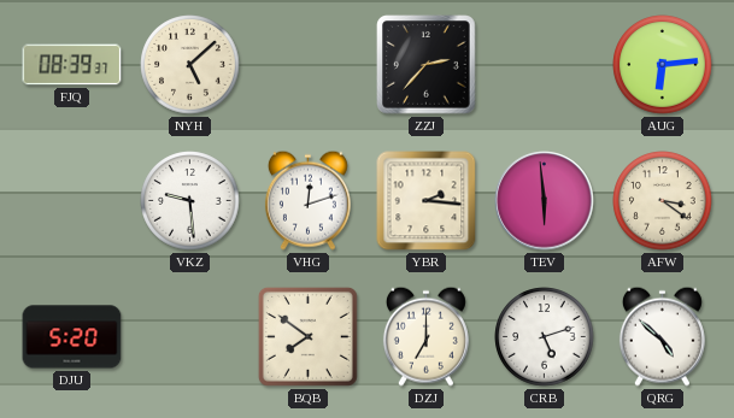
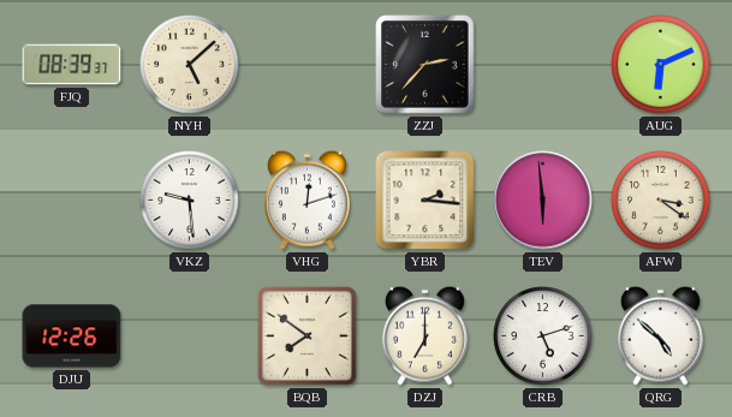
AUG: 6:14 -> 6:11
DJU: 5:20 -> 12:26
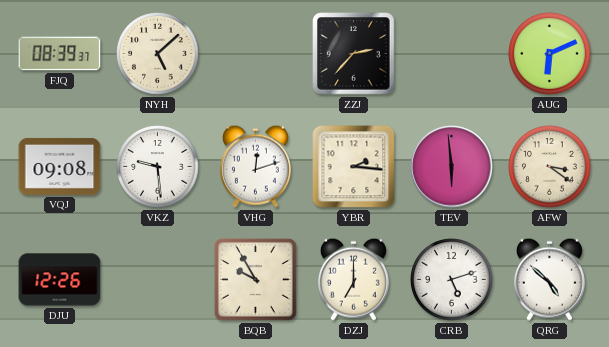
VQJ: none -> 09:08
BQB: 7:51 -> 9:55
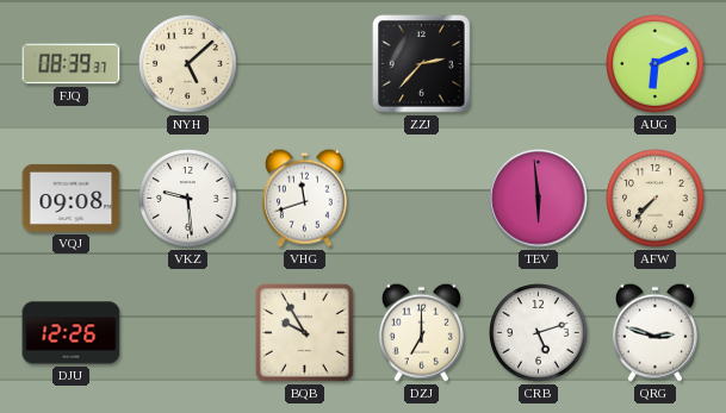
VHG: 12:12 -> 11:42
YBR: 2:16 -> none
AFW: 3:21 -> 7:37
QRG: 4:52 -> 2:48
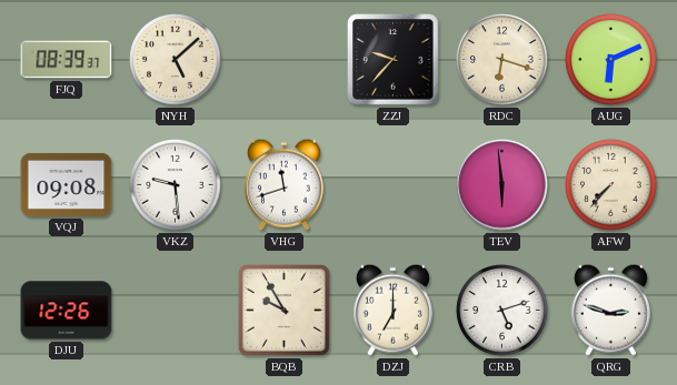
ZZJ: 2:37 -> 9:37
RDC: none -> 6:18
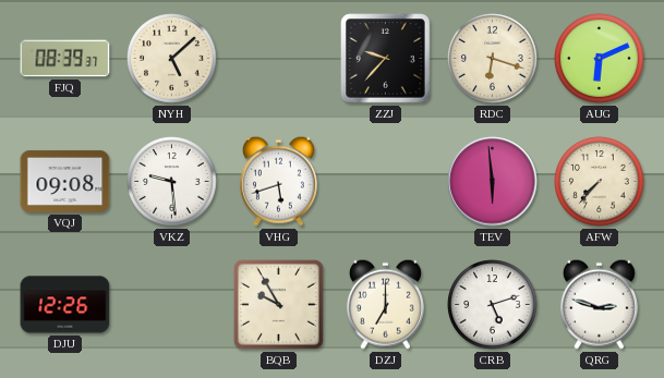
VHG: 11:42 -> 5:42
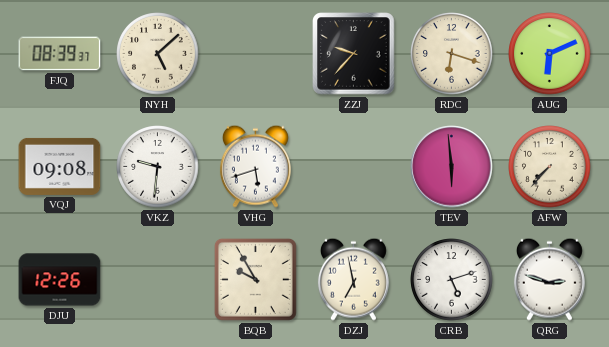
VKZ: 9:29 -> 9:31
DZJ: 7:00 -> 6:58
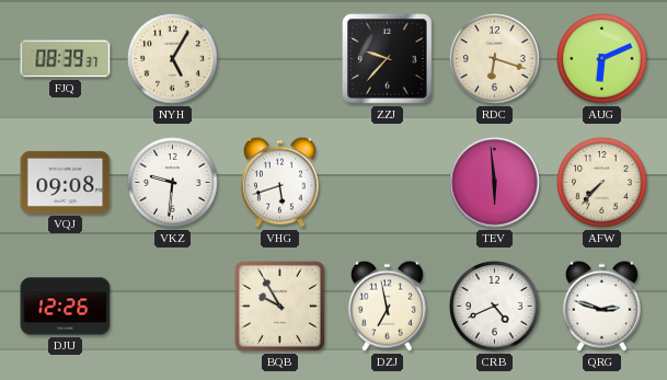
NYH: 5:08 -> 5:05
CRB: 5:12 -> 4:41
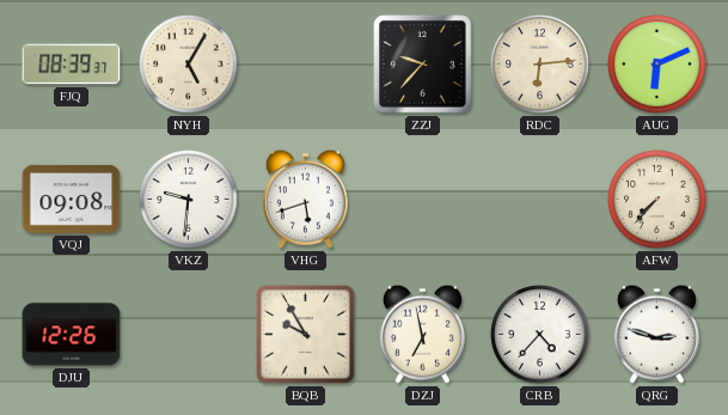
RDC: 6:18 -> 6:14
TEV: 5:59 -> none
CRB: 4:41 -> 4:37
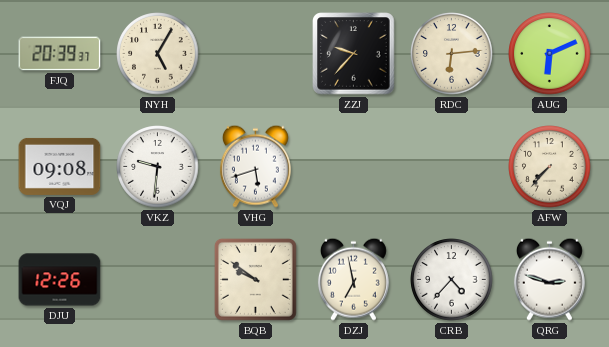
FJQ: 08:39 -> 20:39
BQB: 9:55 -> 9:51
